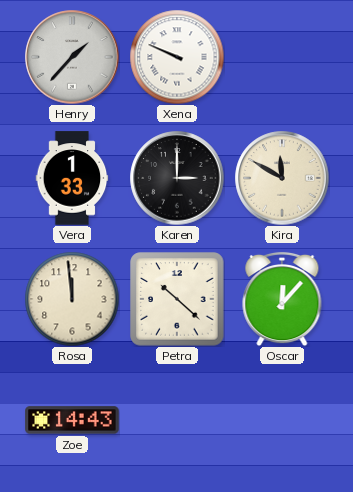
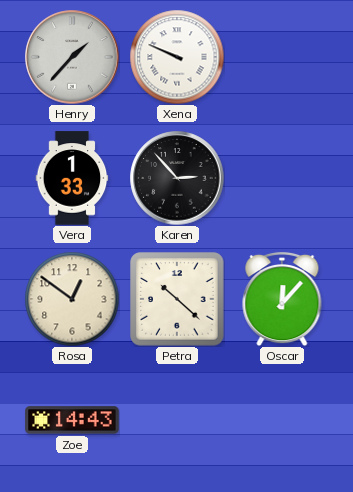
Karen: 3:00 -> 2:53
Kira: 11:50 -> none
Rosa: 11:59 -> 12:51
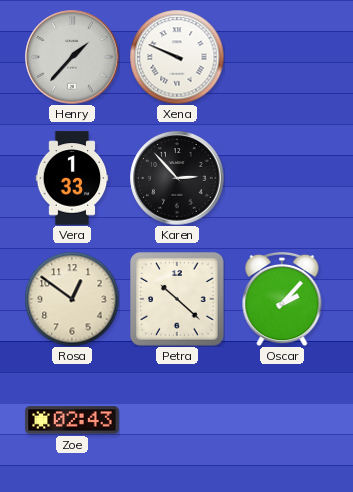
Oscar: 12:07 -> 2:07
Zoe: 14:43 -> 02:43
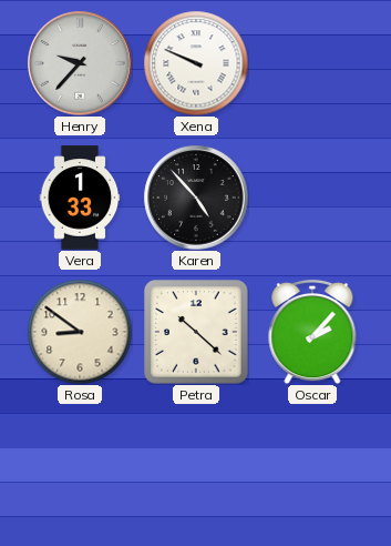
Henry: 1:37 -> 9:37
Karen: 2:53 -> 4:53
Rosa: 12:51 -> 8:51
Zoe: 02:43 -> none
